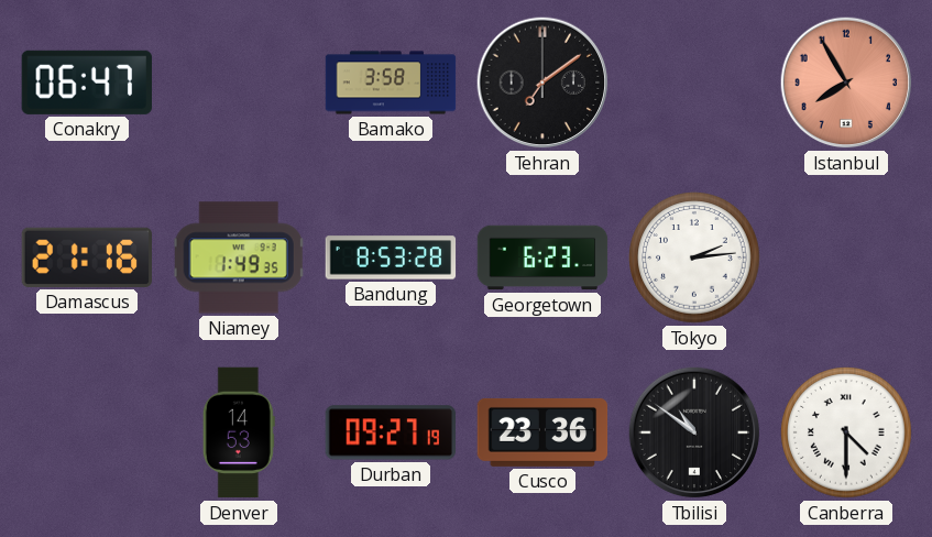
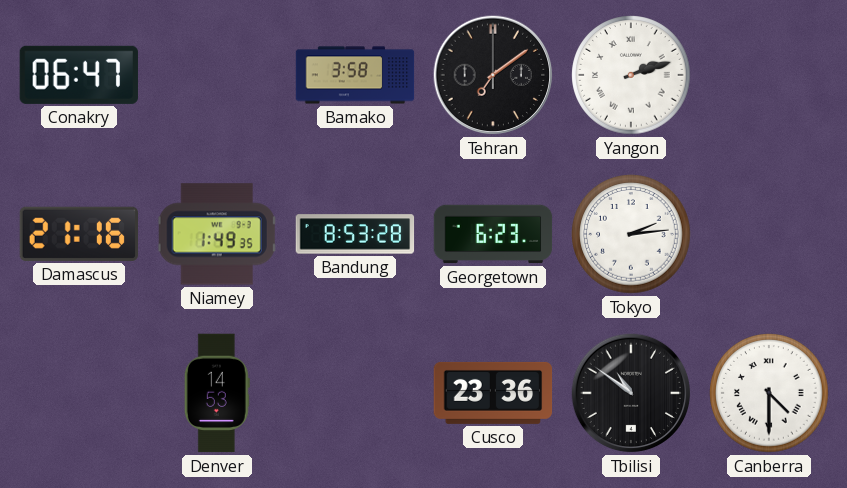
Yangon: none -> 2:12
Istanbul: 7:55 -> none
Durban: 09:27 -> none
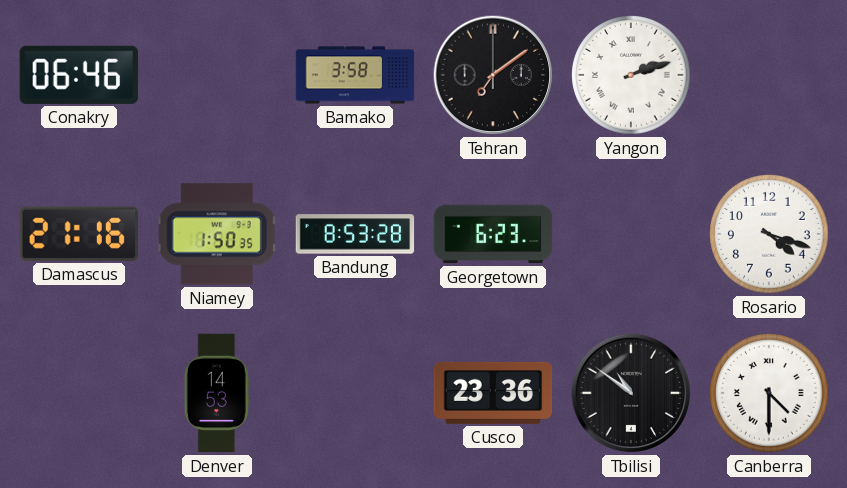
Conakry: 06:47 -> 06:46
Niamey: 1:49 -> 1:50
Tokyo: 2:14 -> none
Rosario: none -> 4:18
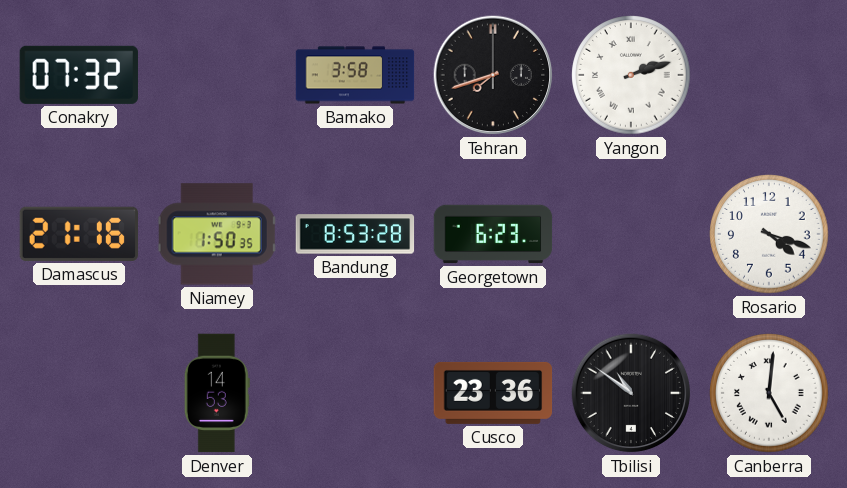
Conakry: 06:46 -> 07:32
Tehran: 7:09 -> 7:42
Canberra: 4:30 -> 5:01
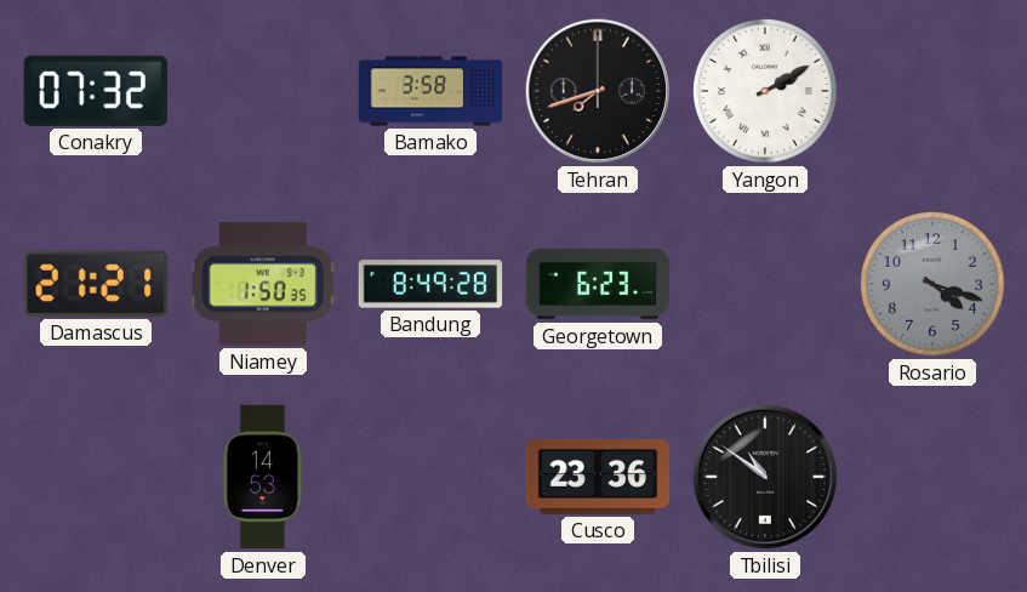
Yangon: 2:12 -> 2:10
Damascus: 21:16 -> 21:21
Bandung: 8:53 -> 8:49
Rosario dial: white -> grey
Canberra: 5:01 -> none
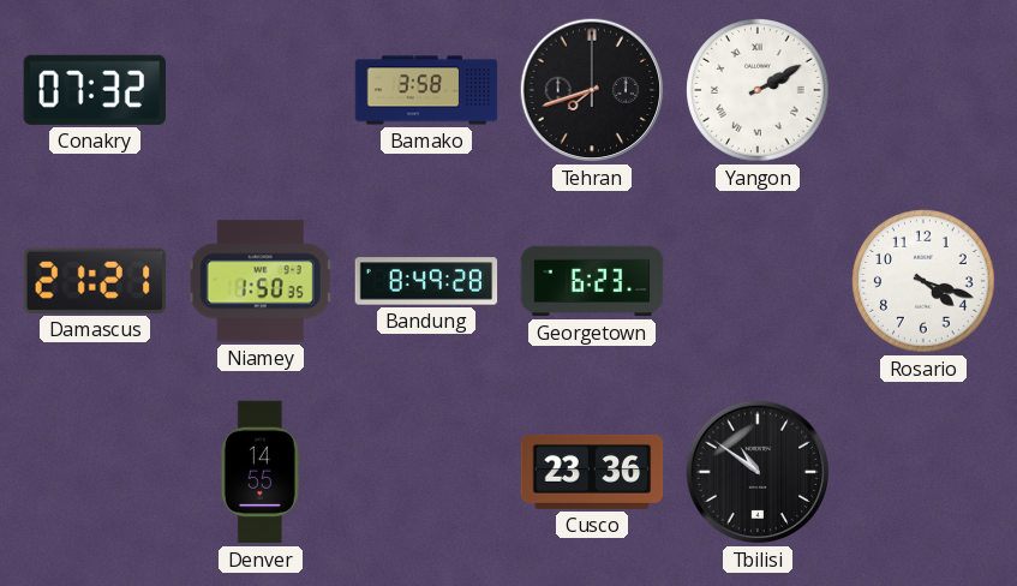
Rosario dial: grey -> white
Denver: 14:53 -> 14:55
